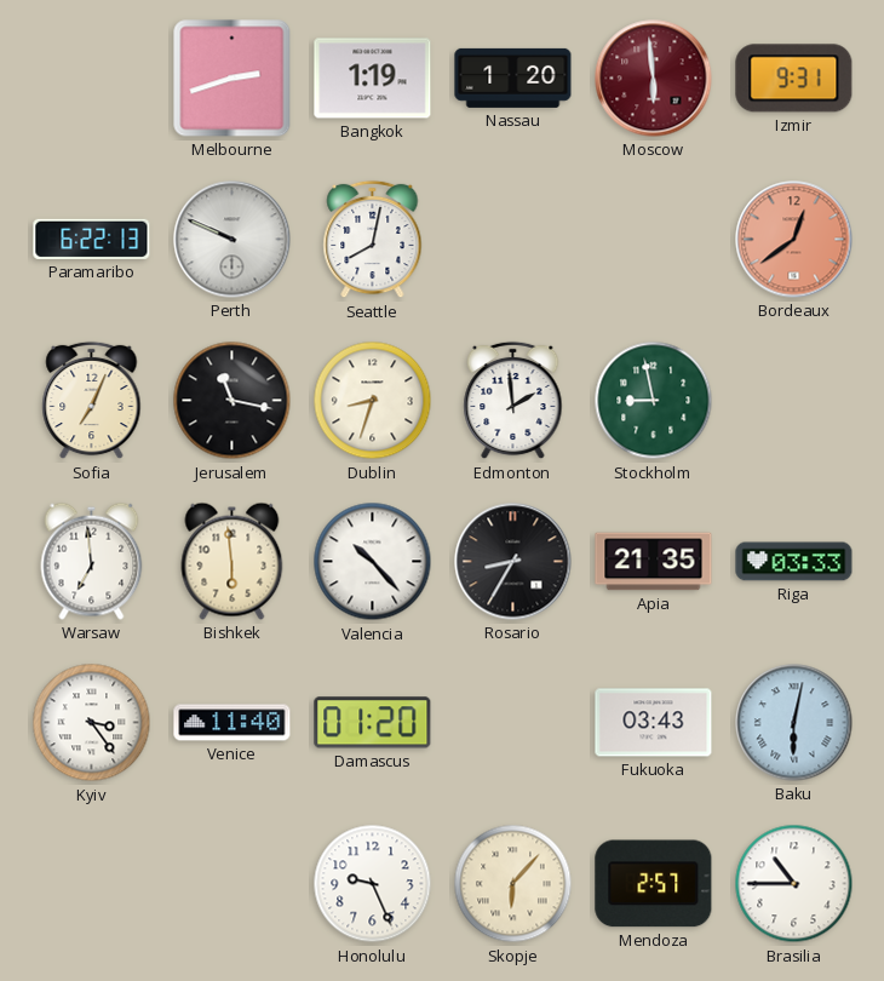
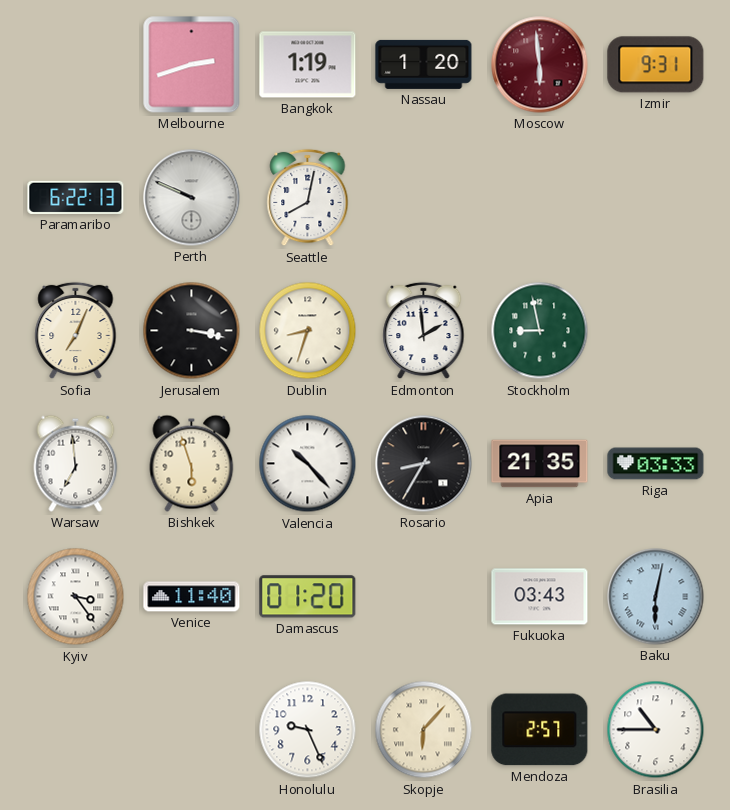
Bordeaux: 12:39 -> none
Jerusalem: 11:17 -> 3:17
Bishkek: 5:59 -> 5:57
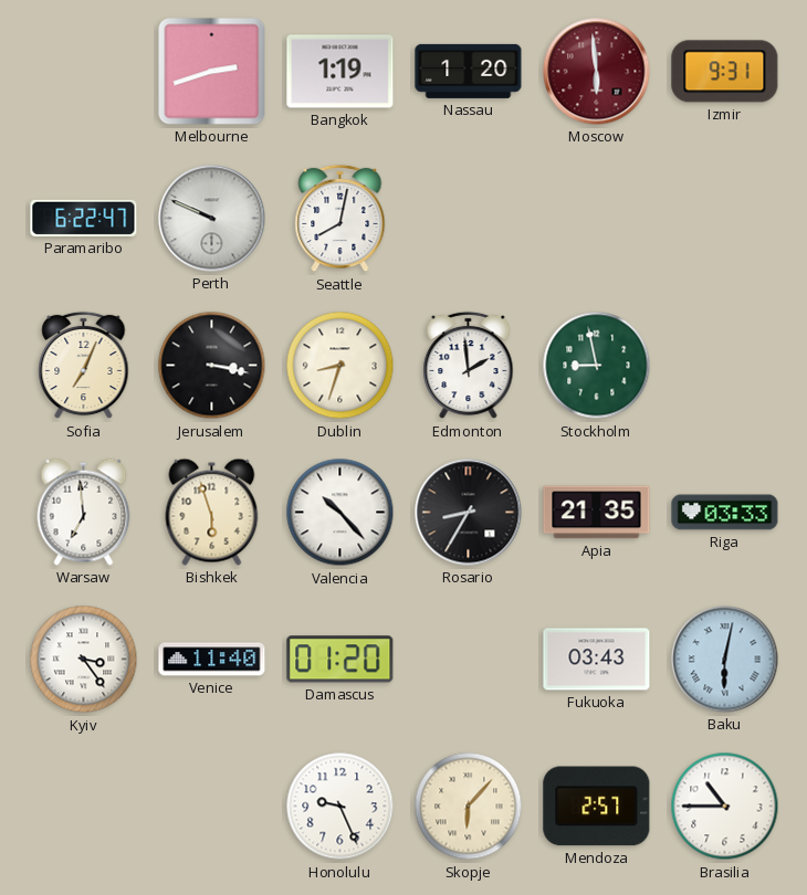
Paramaribo: 6:22:13 -> 6:22:47
